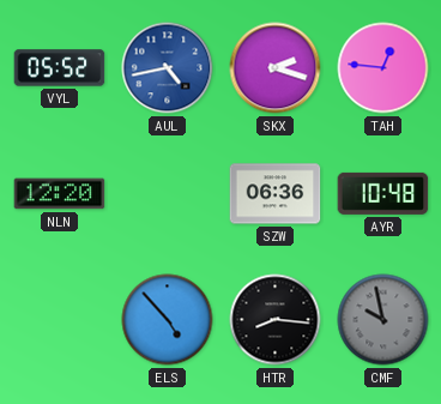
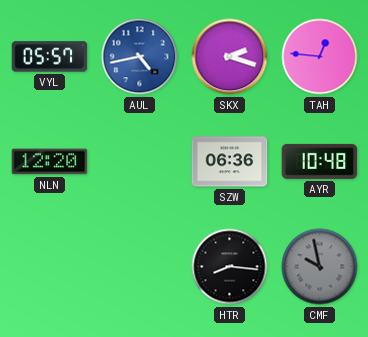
VYL: 05:52 -> 05:57
ELS: 4:53 -> none
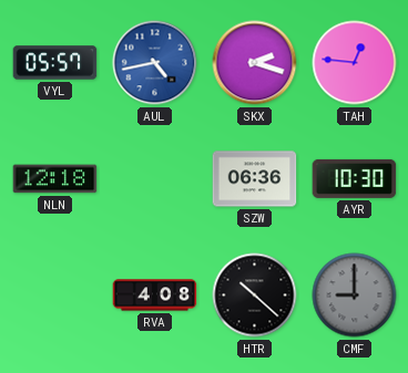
NLN: 12:20 -> 12:18
AYR: 10:48 -> 10:30
RVA: none -> 4:08
HTR: 8:16 -> 10:22
CMF: 9:58 -> 9:00
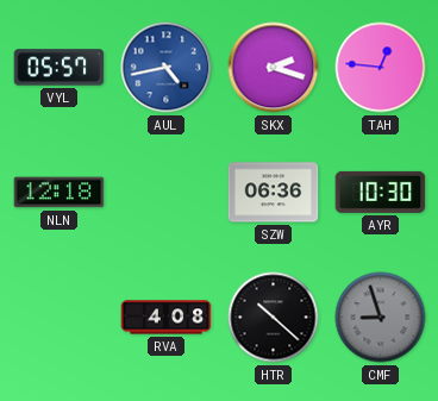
CMF: 9:00 -> 8:57
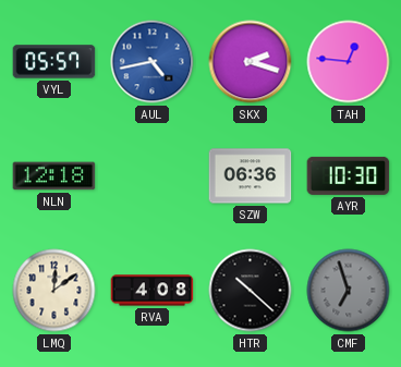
LMQ: none -> 12:09
CMF: 8:57 -> 6:57
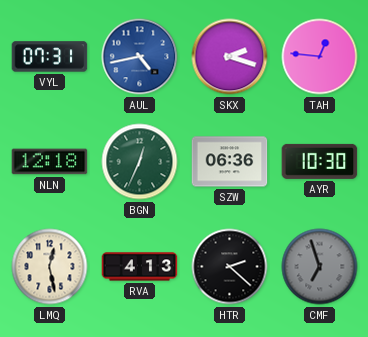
VYL: 05:57 -> 07:31
BGN: none -> 12:34
LMQ: 12:09 -> 12:28
RVA: 4:08 -> 4:13
HTR: 10:22 -> 2:22
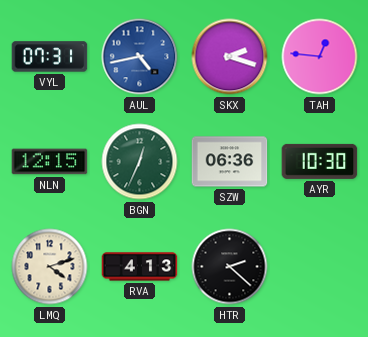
NLN: 12:18 -> 12:15
LMQ: 12:28 -> 4:12
CMF: 6:57 -> none
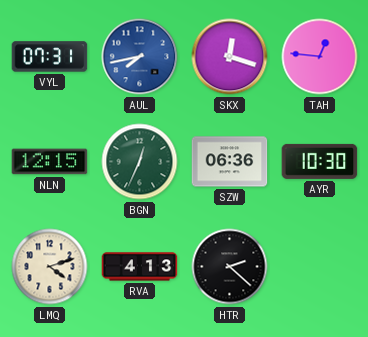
AUL: 4:43 -> 7:43
SKX: 2:18 -> 12:18
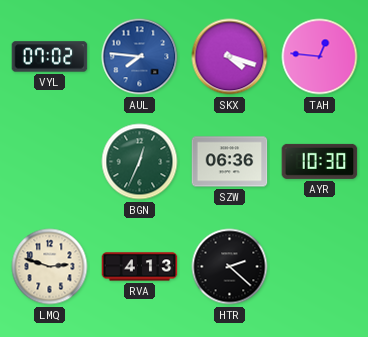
VYL: 07:31 -> 07:02
AUL: 7:43 -> 7:46
SKX: 12:18 -> 4:18
NLN: 12:15 -> none
LMQ: 4:12 -> 2:48
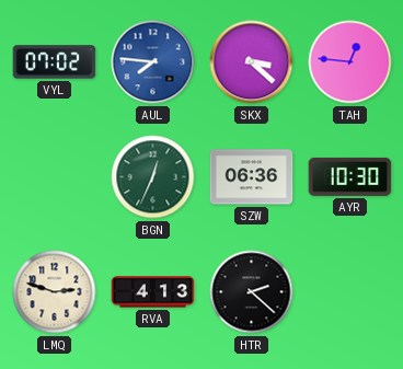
SKX: 4:18 -> 3:22
